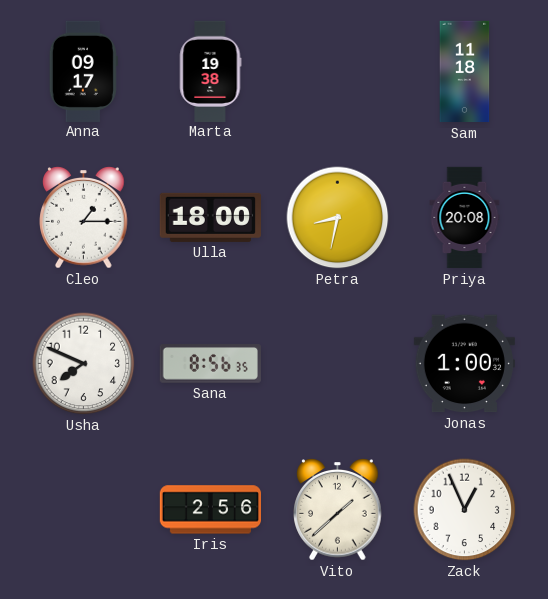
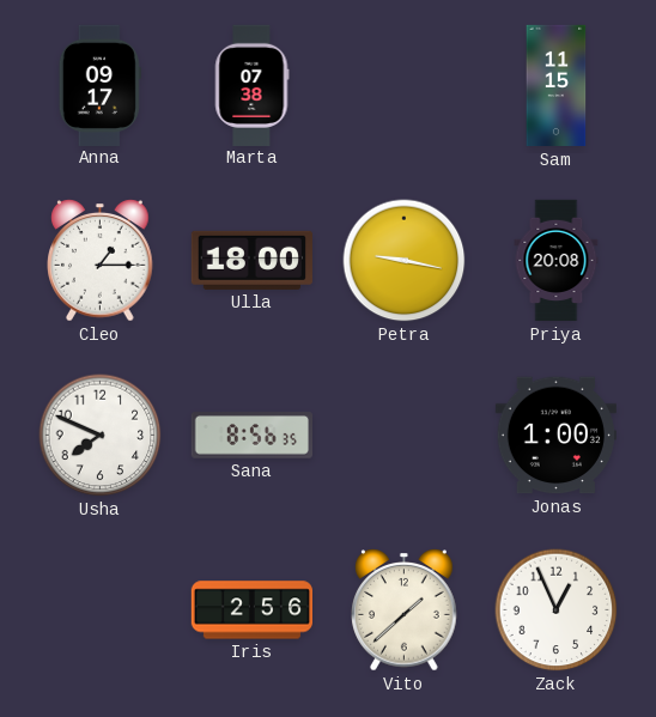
Marta: 19:38 -> 07:38
Sam: 11:18 -> 11:15
Petra: 8:32 -> 9:17
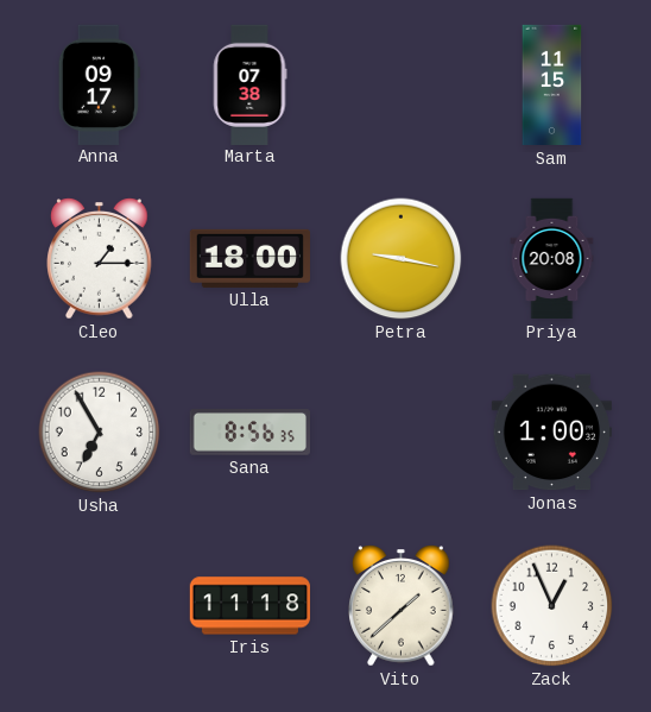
Usha: 7:49 -> 6:55
Iris: 2:56 -> 11:18
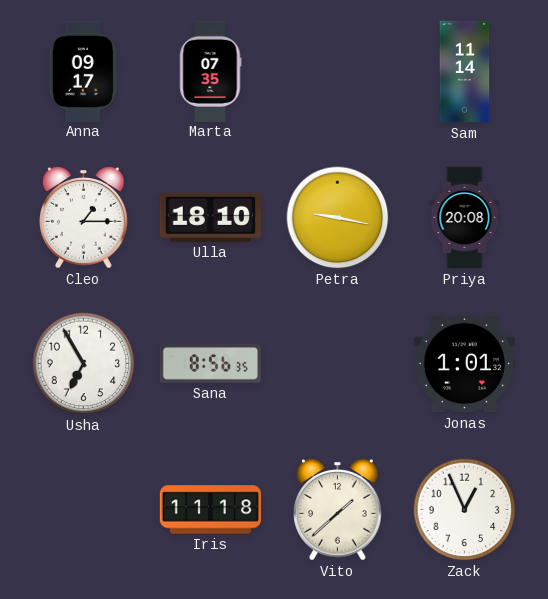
Marta: 07:38 -> 07:35
Sam: 11:15 -> 11:14
Ulla: 18:00 -> 18:10
Jonas: 1:00 -> 1:01
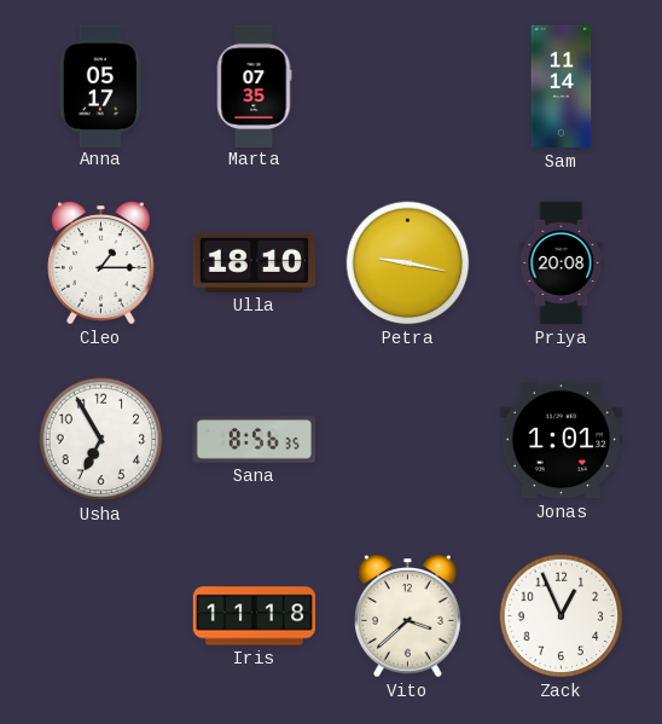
Anna: 09:17 -> 05:17
Vito: 1:38 -> 3:38
